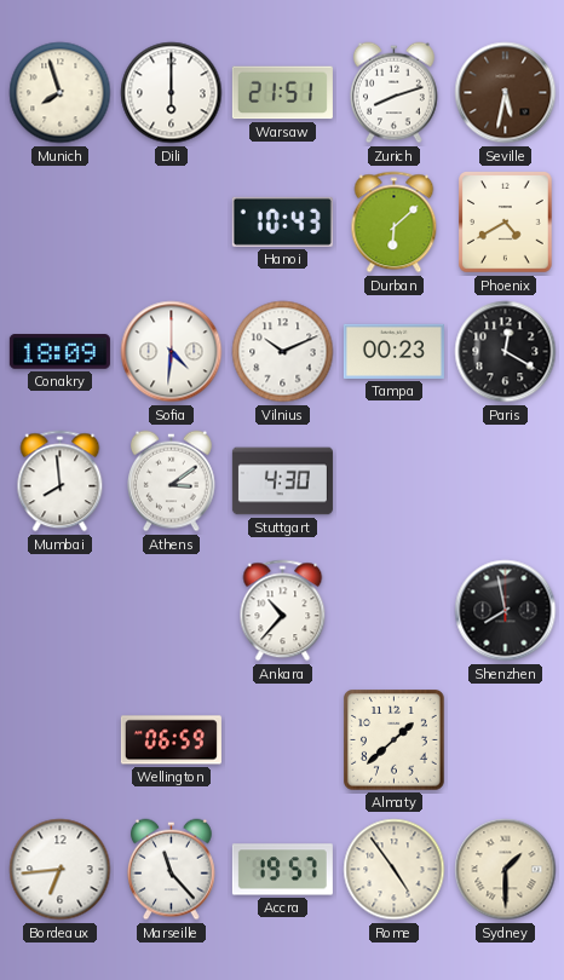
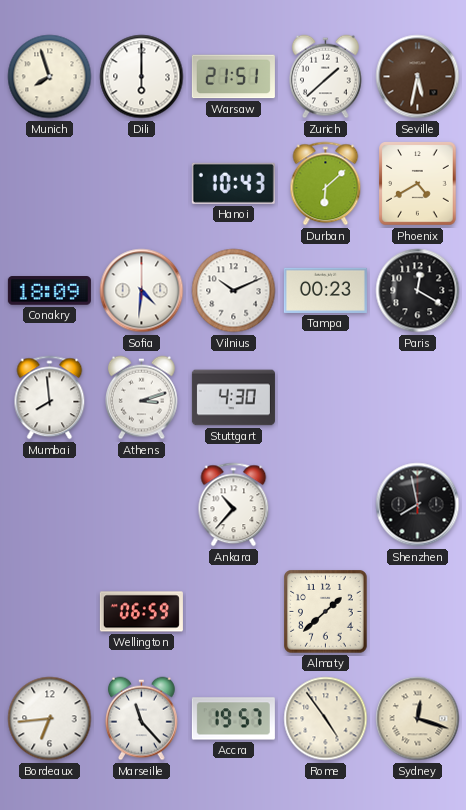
Zurich: 8:12 -> 1:38
Athens: 3:09 -> 3:12
Sydney: 1:30 -> 12:18
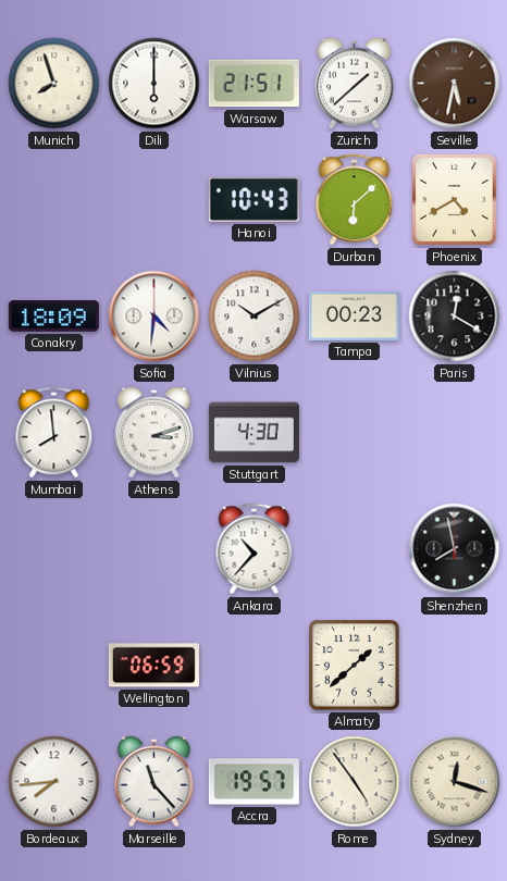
Vilnius: 10:11 -> 10:10
Bordeaux: 6:44 -> 7:44
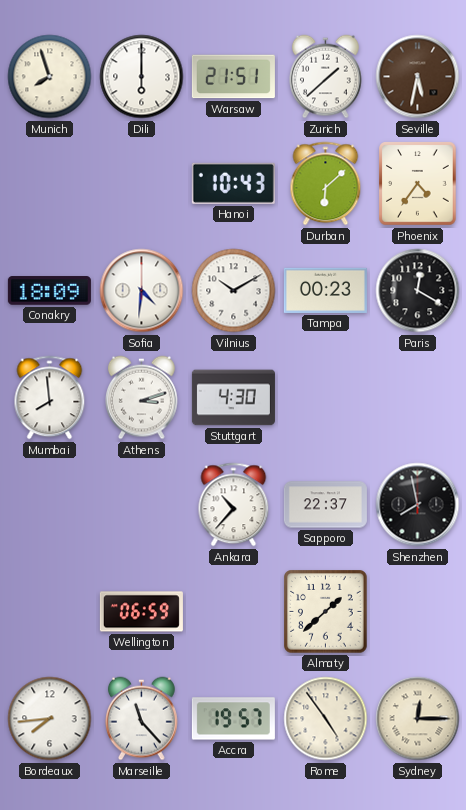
Phoenix: 4:40 -> 4:36
Sapporo: none -> 22:37
Sydney: 12:18 -> 12:15
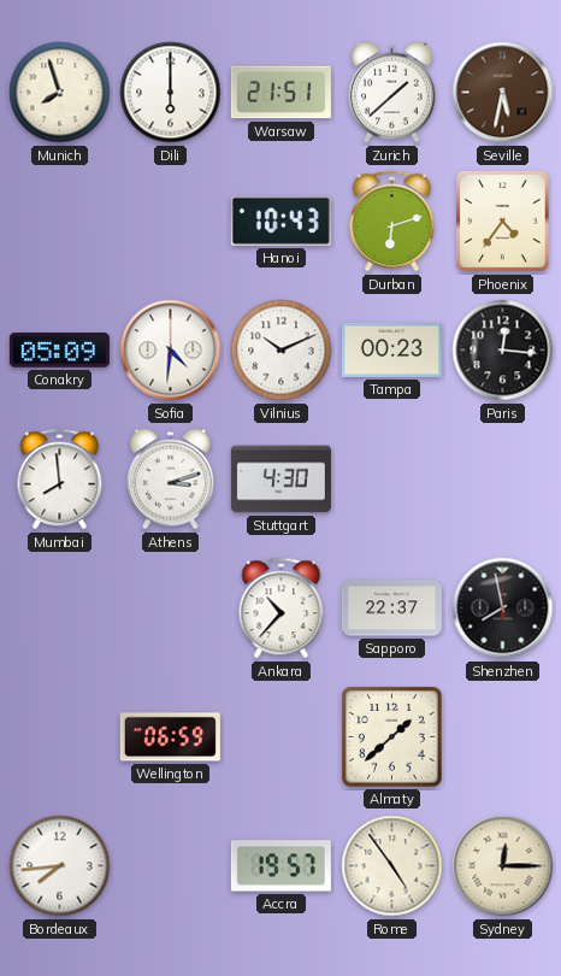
Durban: 6:08 -> 6:12
Conakry: 18:09 -> 05:09
Vilnius: 10:10 -> 10:11
Paris: 12:20 -> 12:16
Marseille: 11:23 -> none
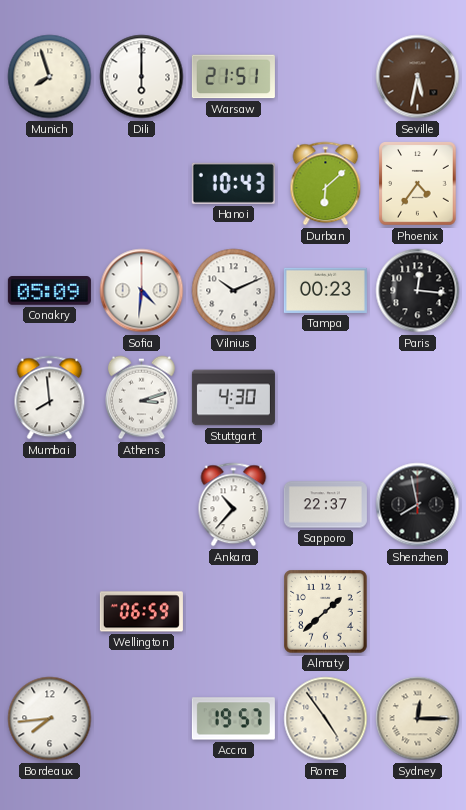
Zurich: 1:38 -> none
Durban: 6:12 -> 6:08
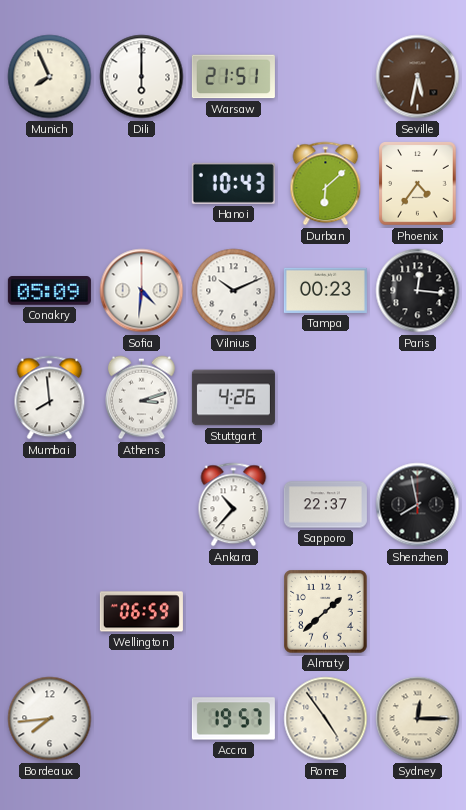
Munich: 7:57 -> 7:56
Stuttgart: 4:30 -> 4:26
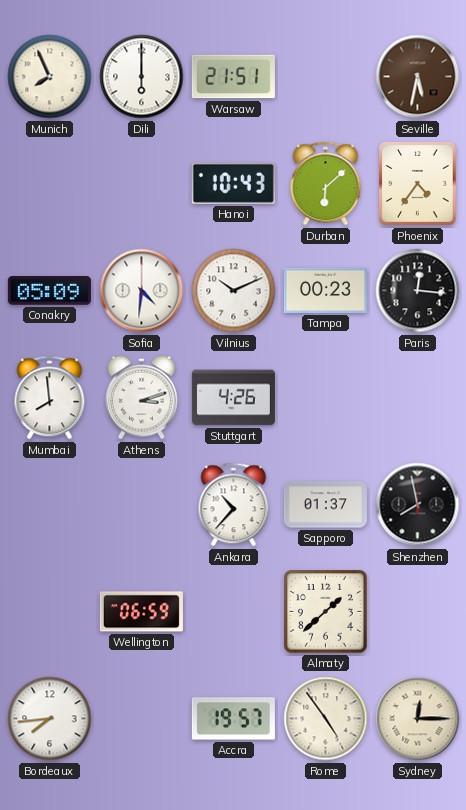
Sapporo: 22:37 -> 01:37
